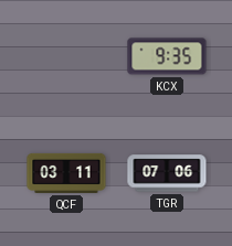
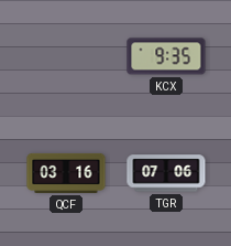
QCF: 03:11 -> 03:16
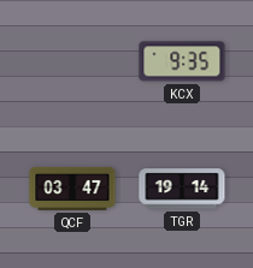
QCF: 03:16 -> 03:47
TGR: 07:06 -> 19:14
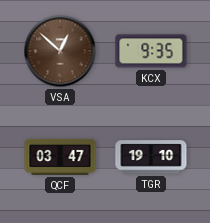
VSA: none -> 12:52
TGR: 19:14 -> 19:10
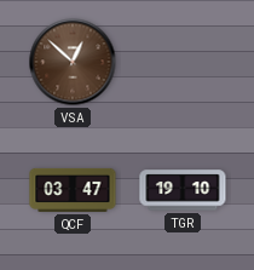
KCX: 9:35 -> none
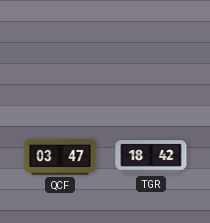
VSA: 12:52 -> none
TGR: 19:10 -> 18:42
